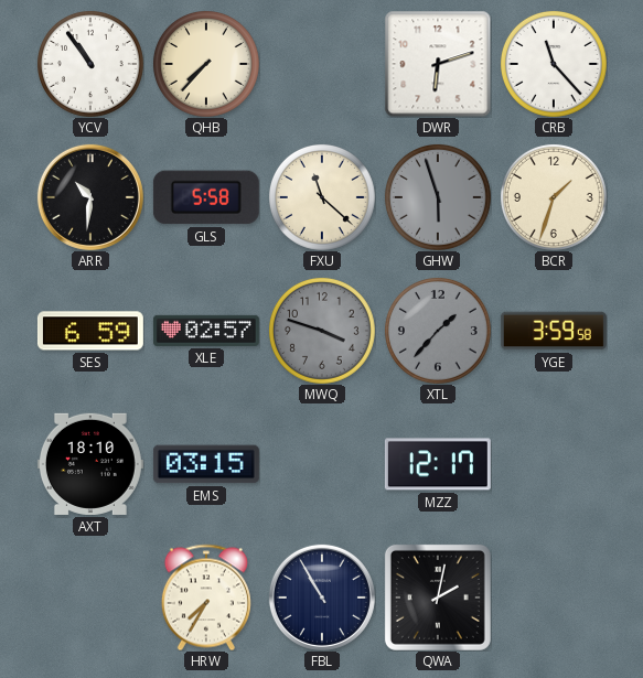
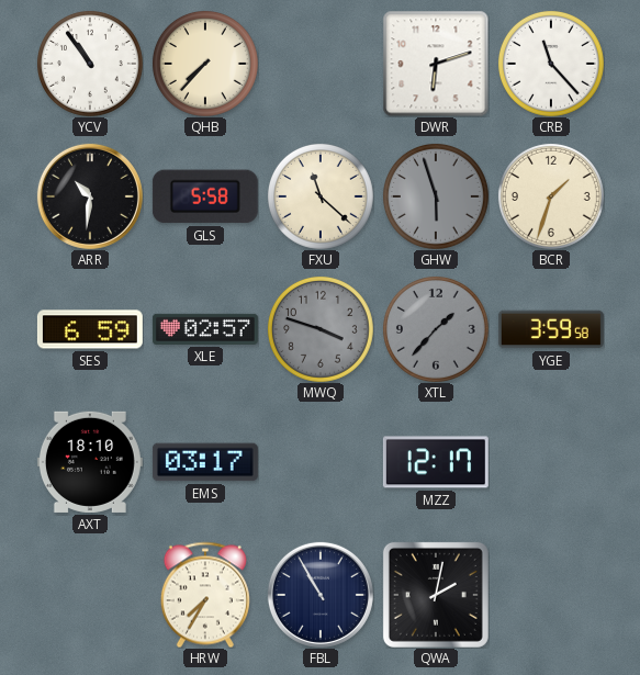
EMS: 03:15 -> 03:17
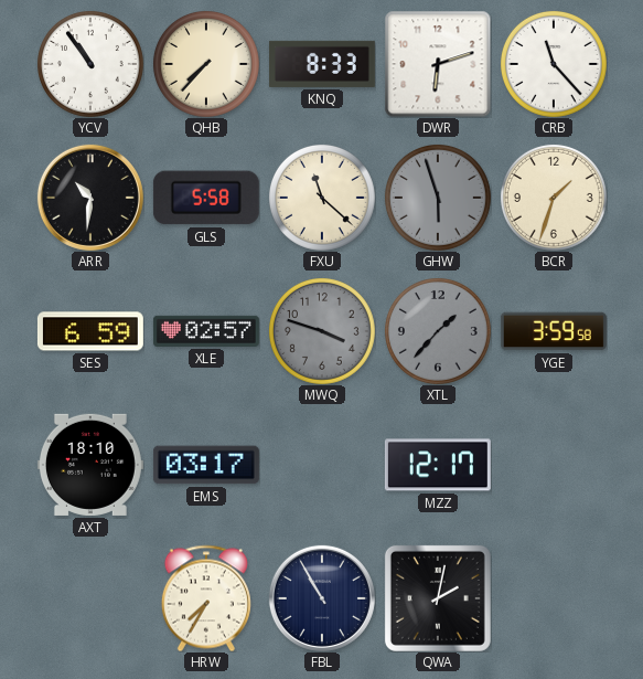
KNQ: none -> 8:33
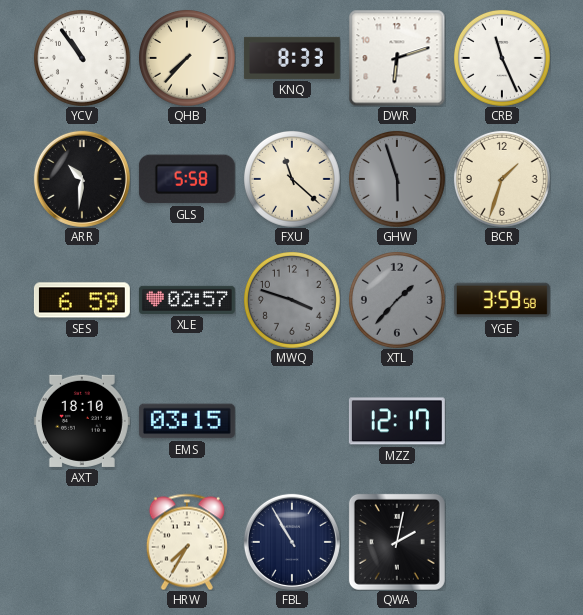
CRB: 11:23 -> 11:26
EMS: 03:17 -> 03:15
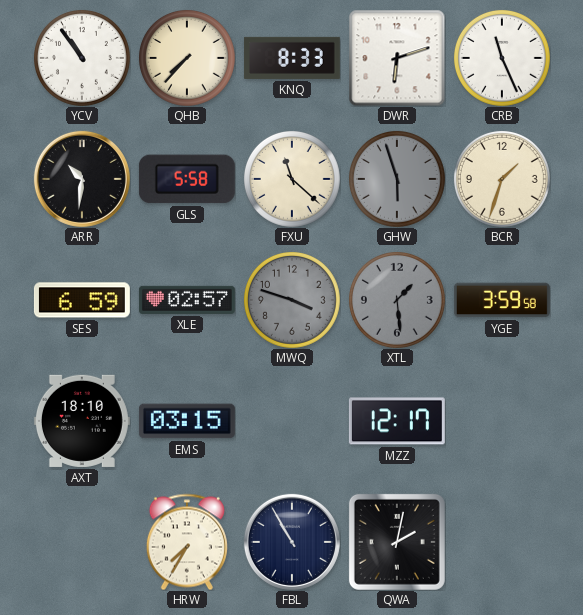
XTL: 1:37 -> 1:29
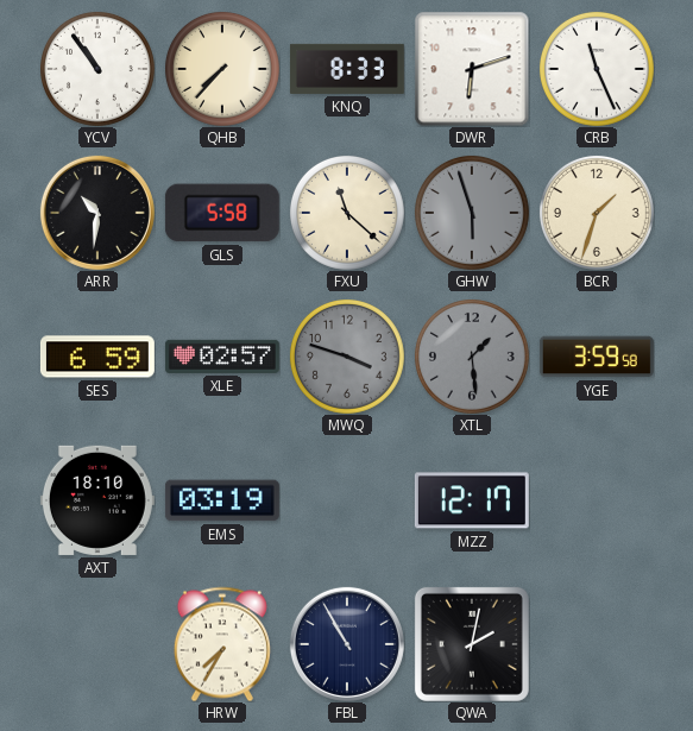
EMS: 03:15 -> 03:19
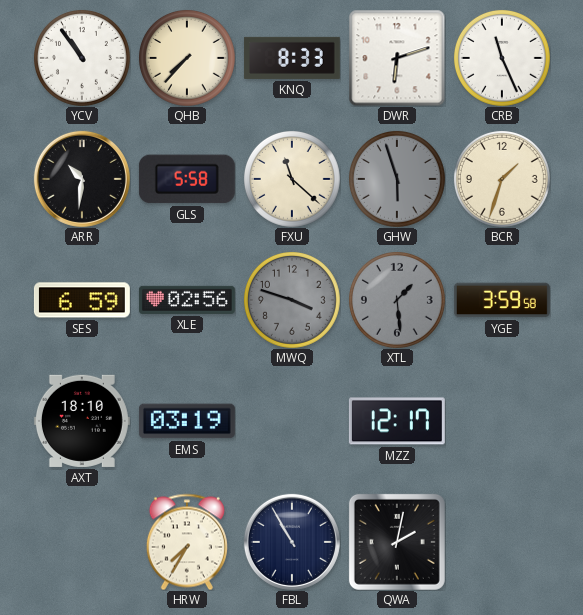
XLE: 02:57 -> 02:56
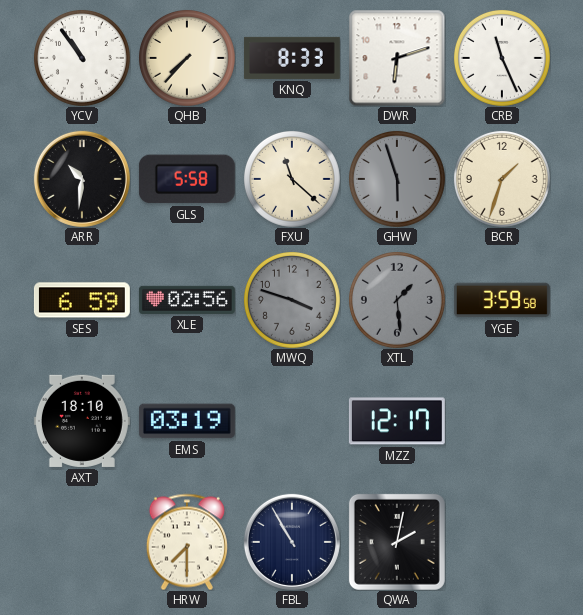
HRW: 7:35 -> 7:30
